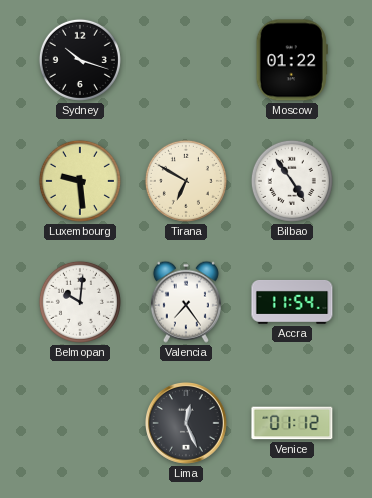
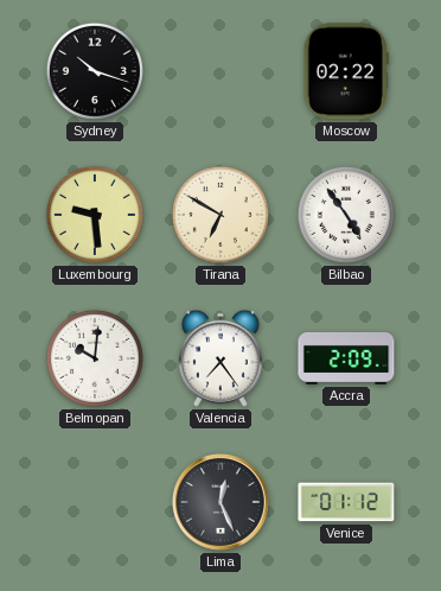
Moscow: 01:22 -> 02:22
Accra: 11:54 -> 2:09
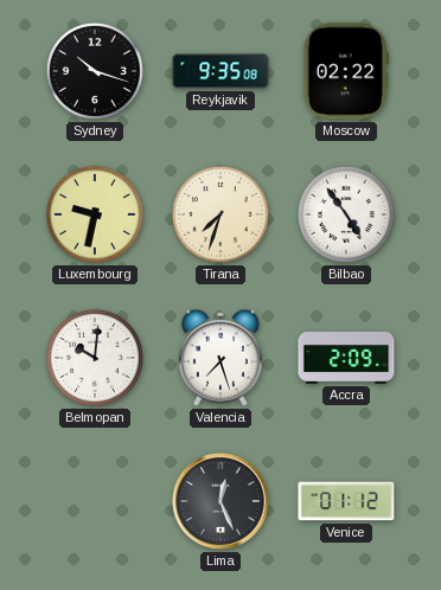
Reykjavik: none -> 9:35
Luxembourg: 9:29 -> 9:32
Tirana: 6:50 -> 7:33
Valencia: 7:24 -> 7:27
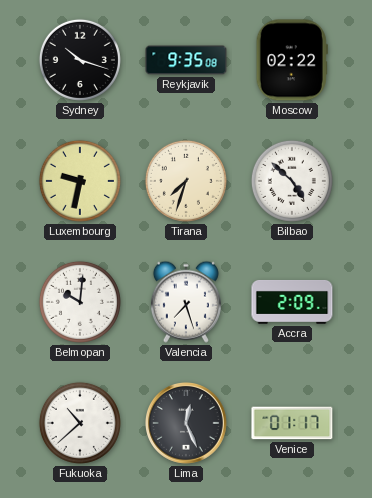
Bilbao: 4:54 -> 4:52
Fukuoka: none -> 10:38
Venice: 01:12 -> 01:17
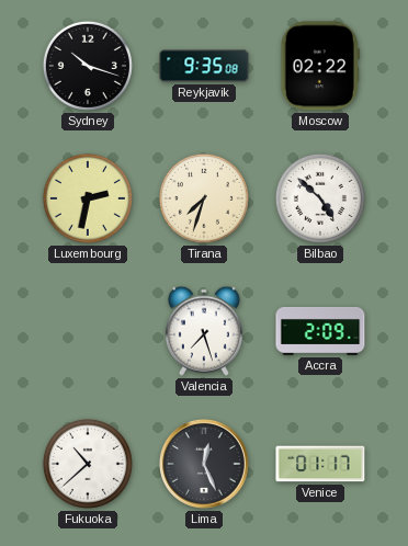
Luxembourg: 9:32 -> 2:32
Belmopan: 10:01 -> none
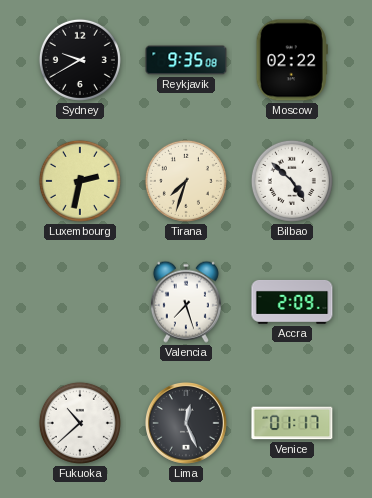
Sydney: 10:18 -> 9:40
